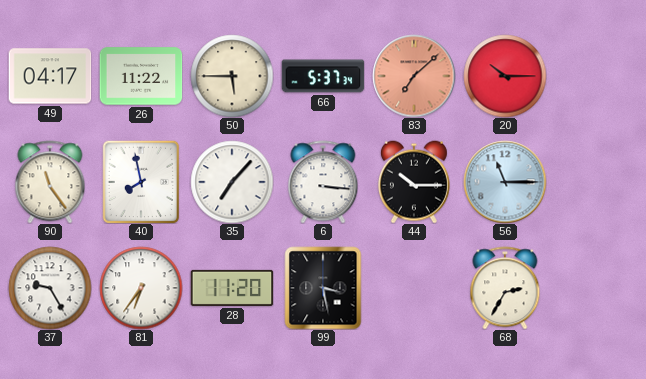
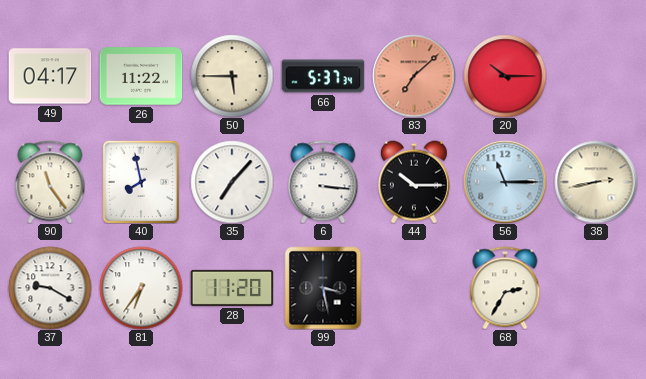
38: none -> 2:43
37: 9:25 -> 9:20
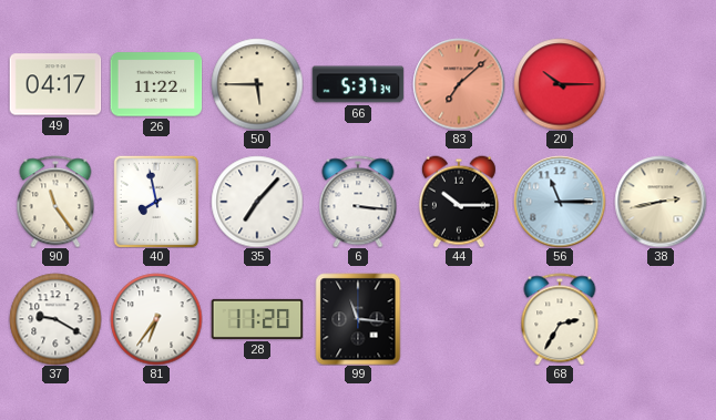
99: 3:28 -> 11:16
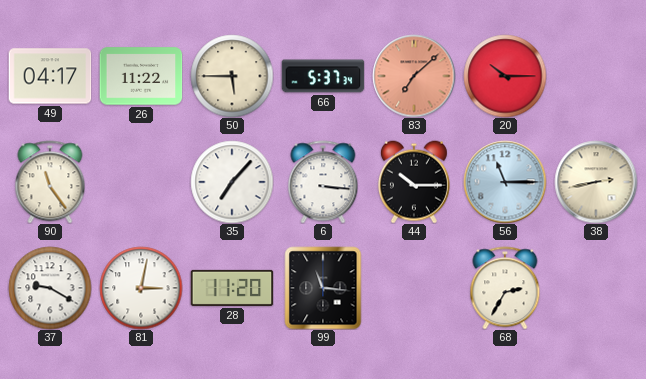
40: 7:58 -> none
81: 6:36 -> 3:02
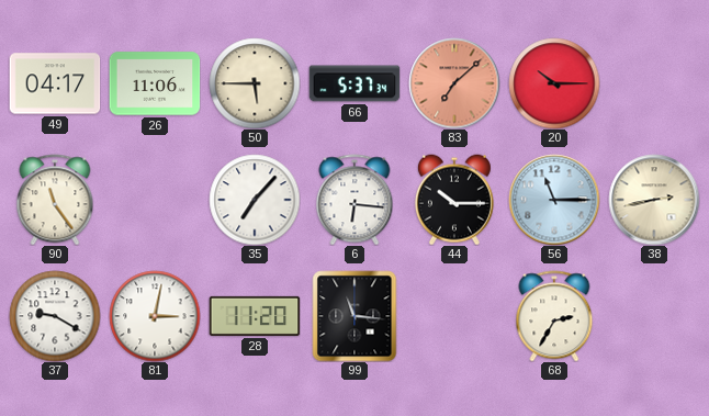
26: 11:22 -> 11:06
6: 3:16 -> 6:16
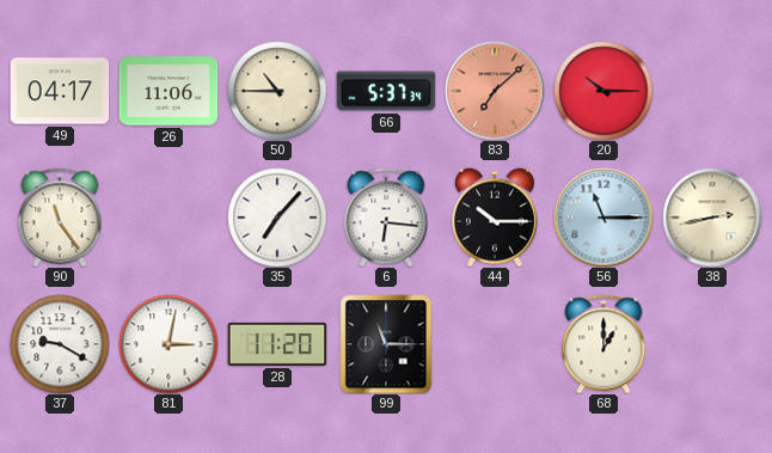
50: 5:45 -> 10:45
99: 11:16 -> 11:15
68: 2:35 -> 1:00
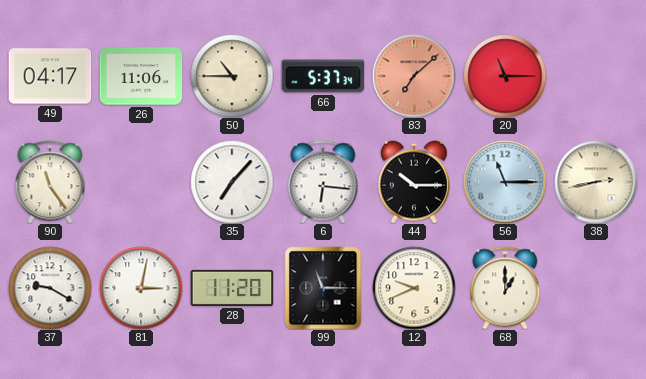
20: 10:15 -> 11:15
12: none -> 9:41
